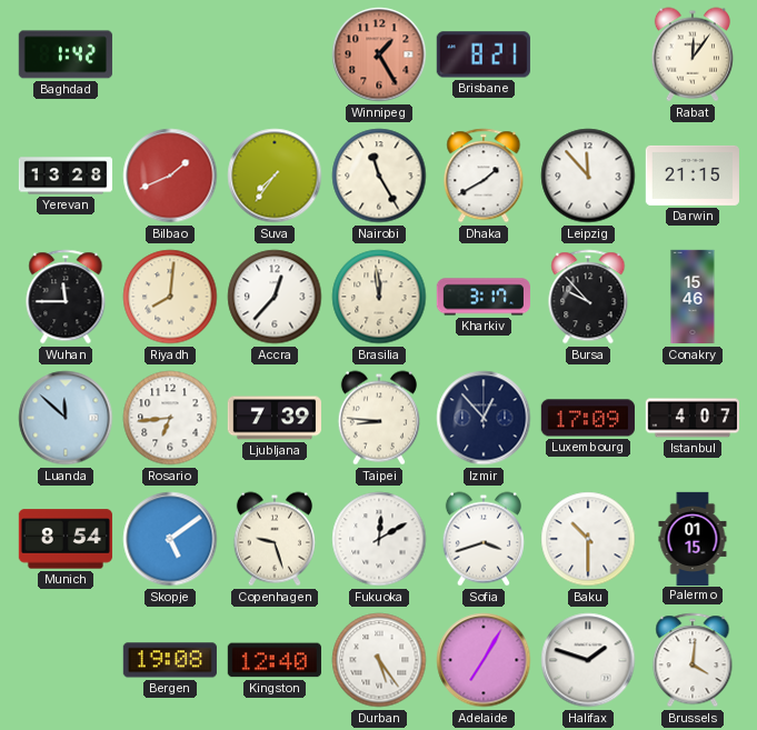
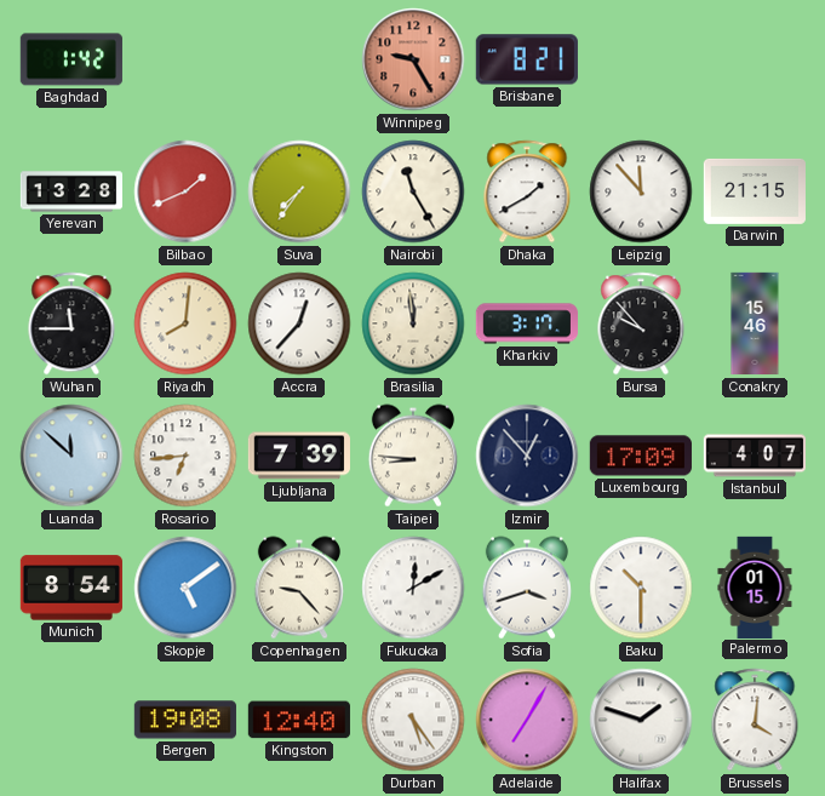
Winnipeg: 1:25 -> 9:25
Rabat: 12:06 -> none
Copenhagen: 9:27 -> 9:23
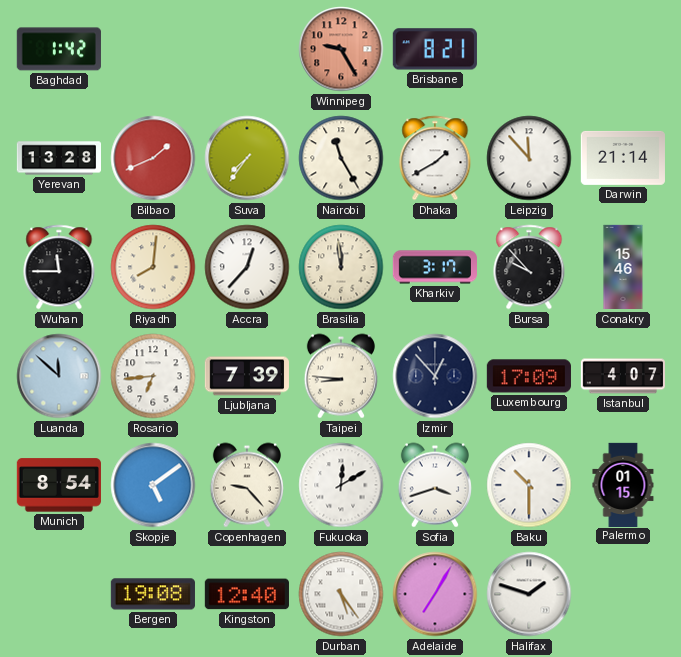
Darwin: 21:15 -> 21:14
Brussels: 4:01 -> none
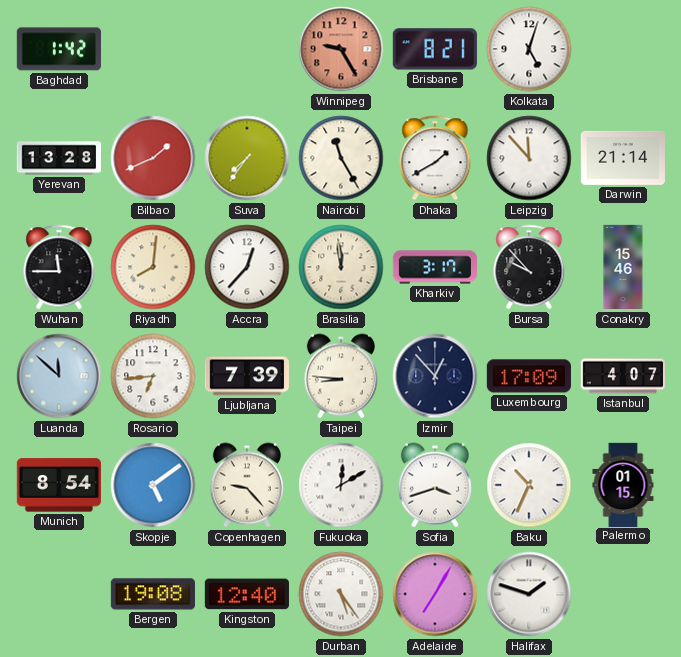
Kolkata: none -> 5:03
Baku: 10:30 -> 10:34
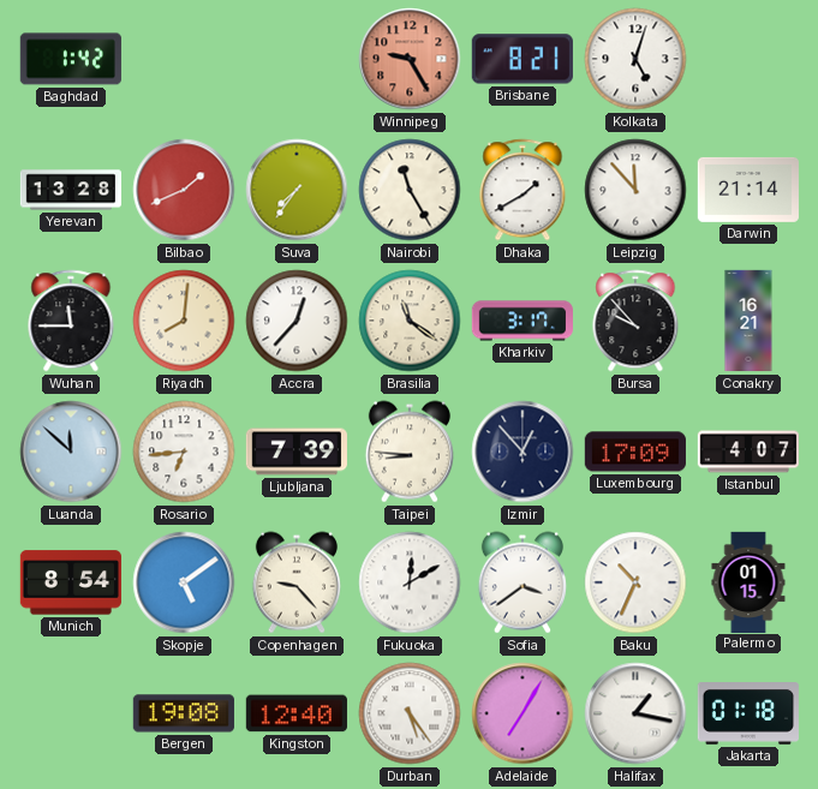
Brasilia: 11:59 -> 11:21
Conakry: 15:46 -> 16:21
Sofia: 3:42 -> 3:39
Halifax: 1:48 -> 1:17
Jakarta: none -> 01:18
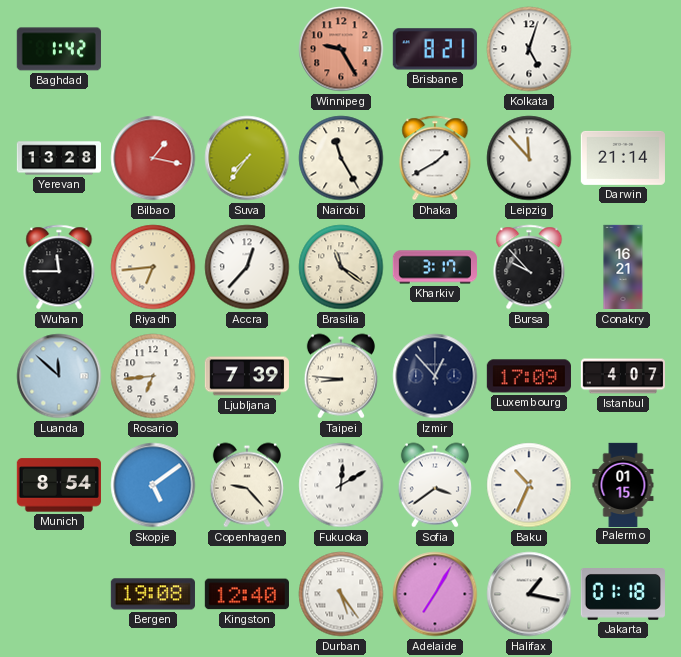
Bilbao: 1:41 -> 1:17
Riyadh: 8:01 -> 6:44
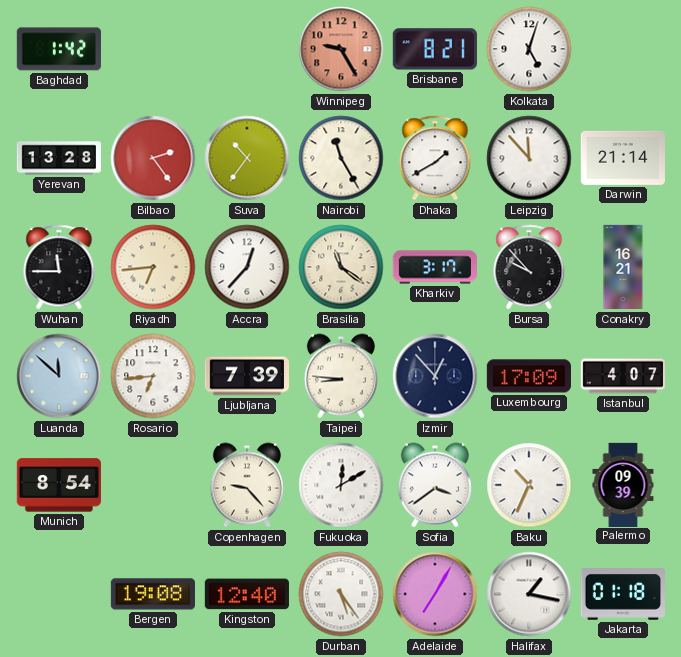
Bilbao: 1:17 -> 2:24
Suva: 7:36 -> 10:36
Skopje: 5:09 -> none
Palermo: 01:15 -> 09:39
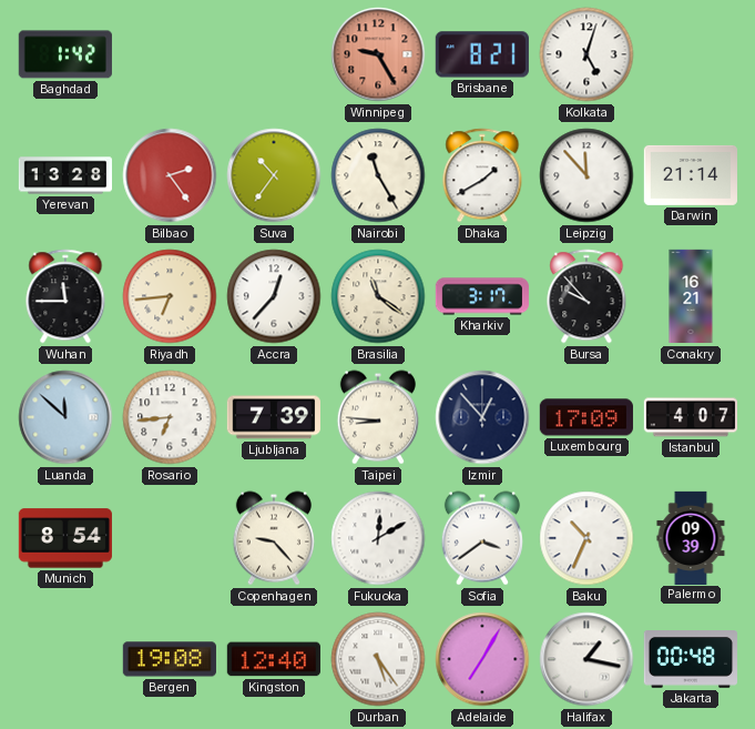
Jakarta: 01:18 -> 00:48
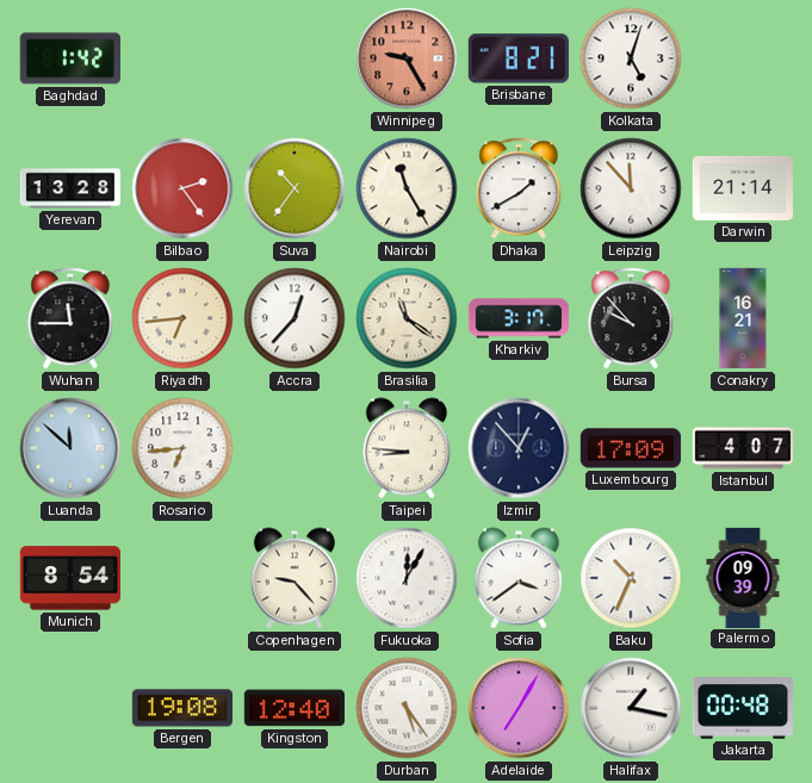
Ljubljana: 7:39 -> none
Fukuoka: 12:10 -> 12:05
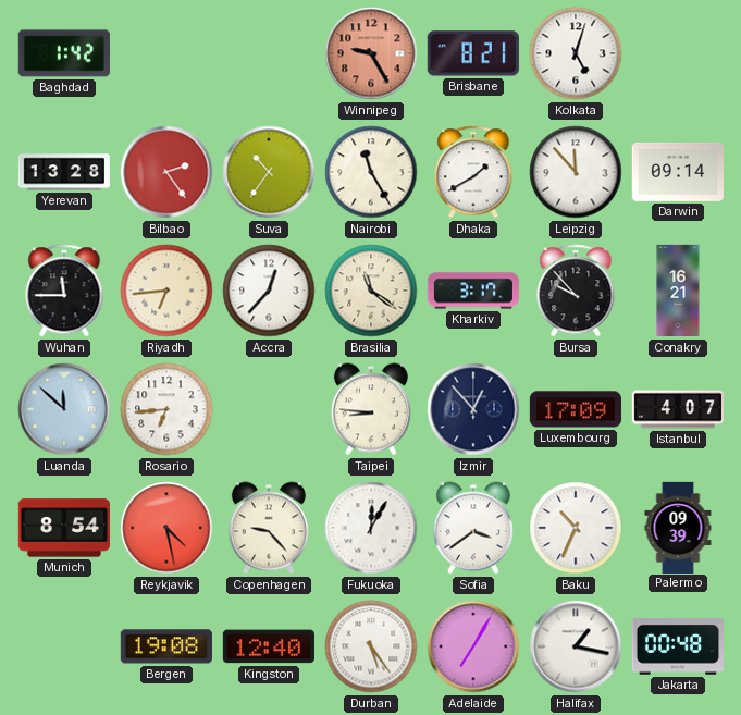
Darwin: 21:14 -> 09:14
Reykjavik: none -> 4:28
